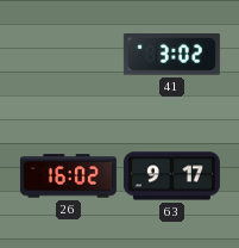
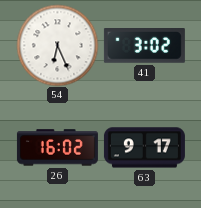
54: none -> 6:26
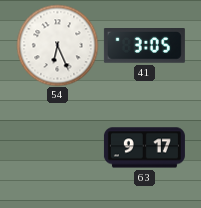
41: 3:02 -> 3:05
26: 16:02 -> none
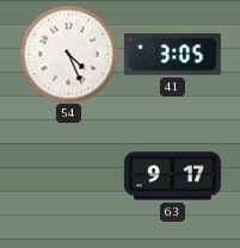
54: 6:26 -> 4:26
